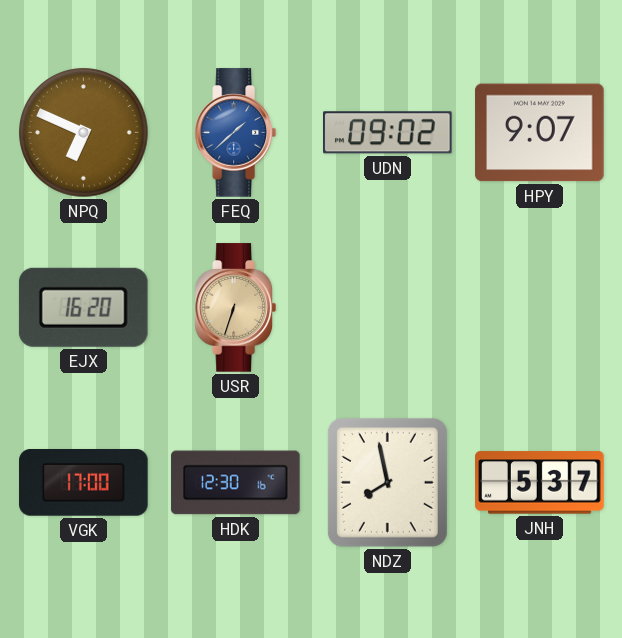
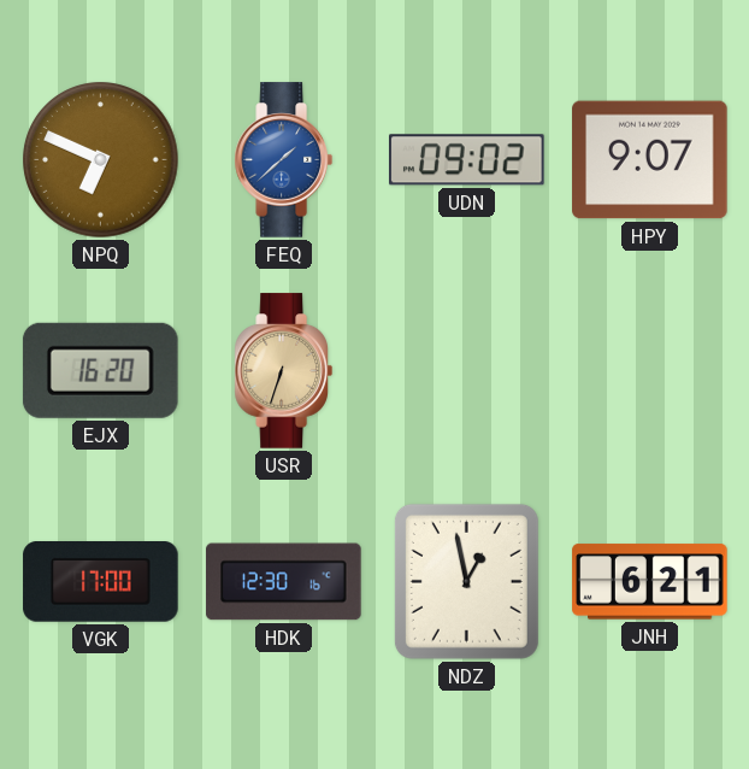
NDZ: 7:58 -> 12:58
JNH: 5:37 -> 6:21
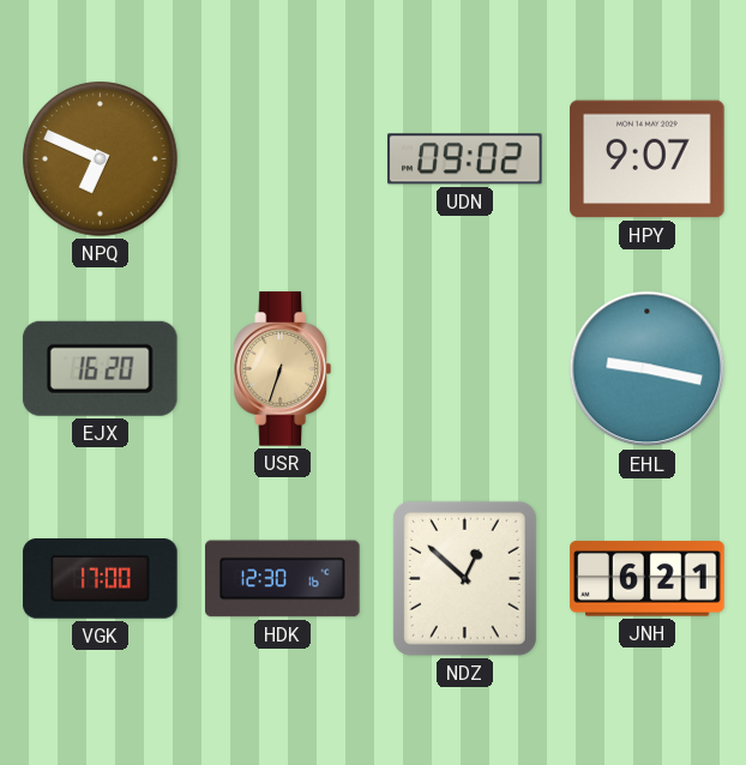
FEQ: 1:38 -> none
EHL: none -> 9:17
NDZ: 12:58 -> 12:52
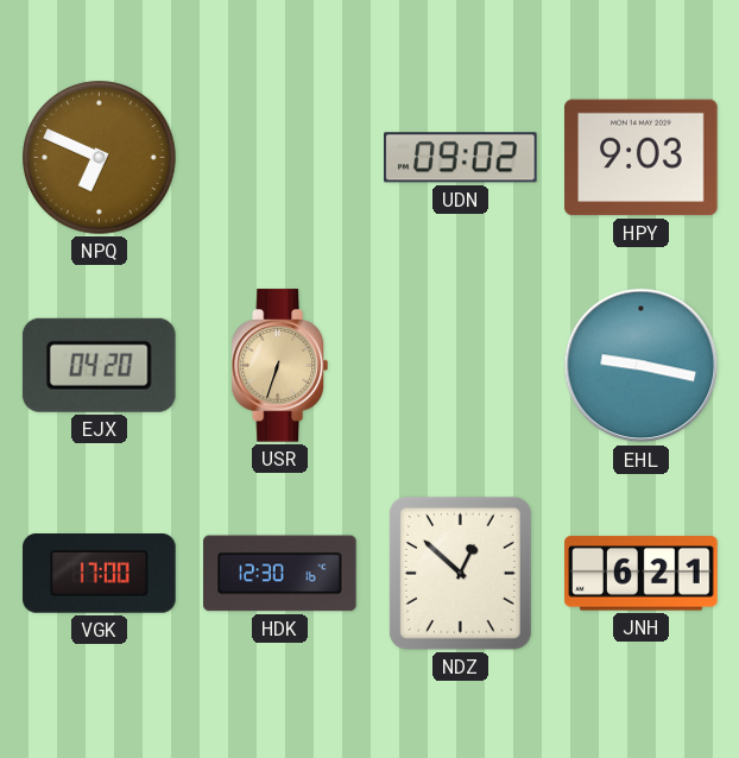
HPY: 9:07 -> 9:03
EJX: 16:20 -> 04:20
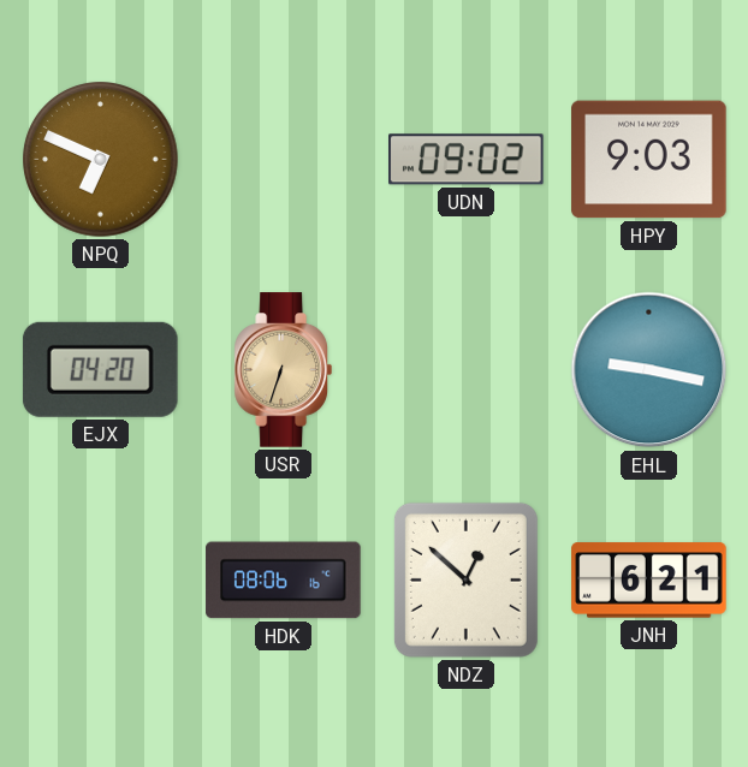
VGK: 17:00 -> none
HDK: 12:30 -> 08:06
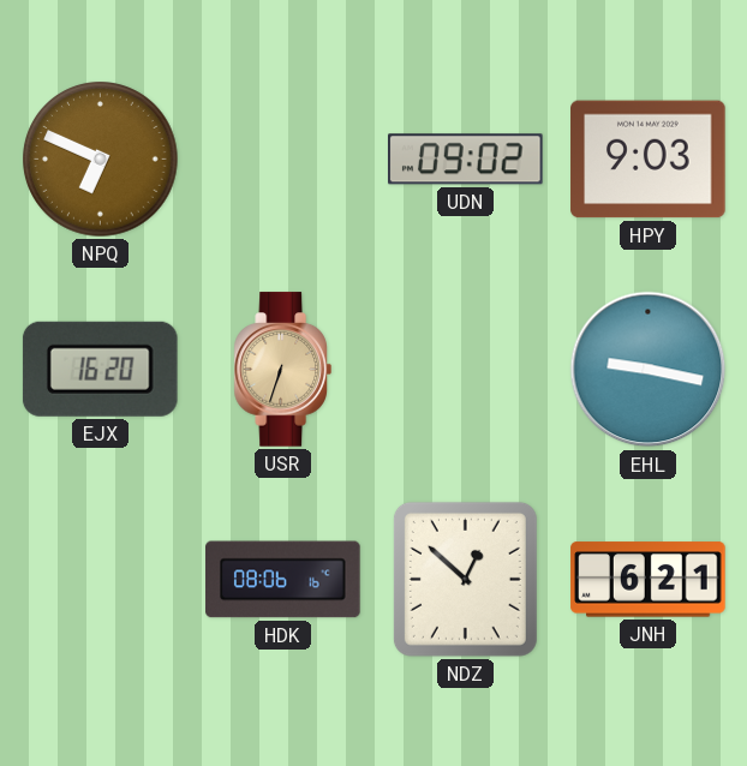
EJX: 04:20 -> 16:20
